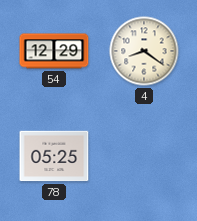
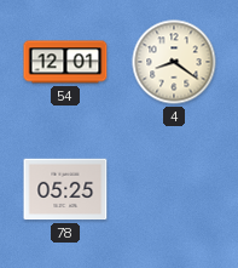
54: 12:29 -> 12:01
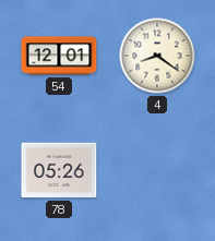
78: 05:25 -> 05:26
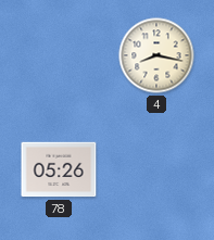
54: 12:01 -> none
4: 8:21 -> 8:17
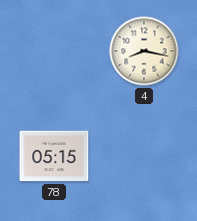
78: 05:26 -> 05:15
